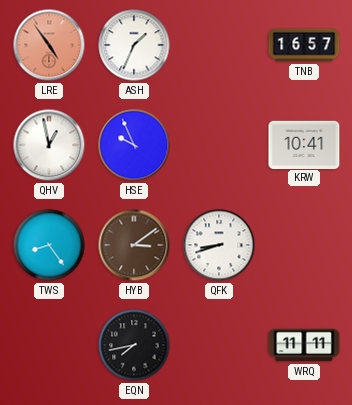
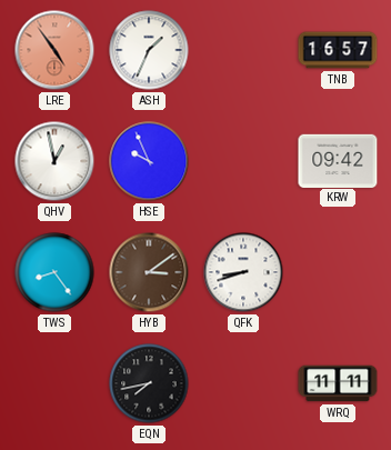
KRW: 10:41 -> 09:42
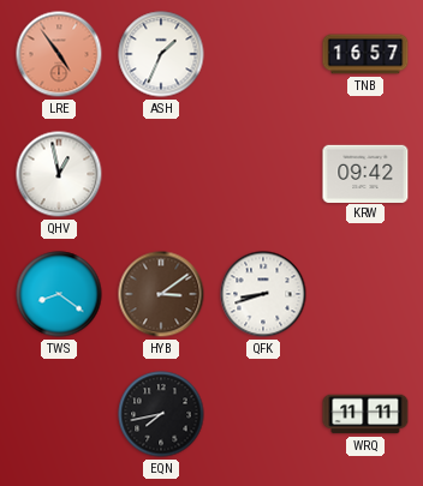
HSE: 9:56 -> none
TWS: 8:24 -> 8:21
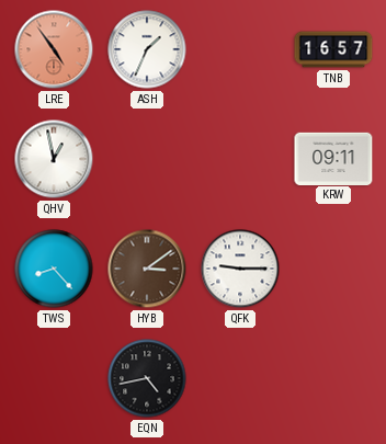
KRW: 09:42 -> 09:11
TWS: 8:21 -> 8:23
QFK: 8:42 -> 9:15
EQN: 7:43 -> 4:43
WRQ: 11:11 -> none
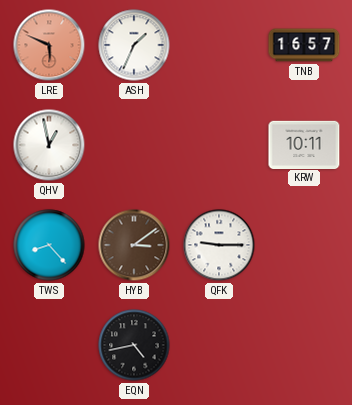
LRE: 4:54 -> 5:49
KRW: 09:11 -> 10:11
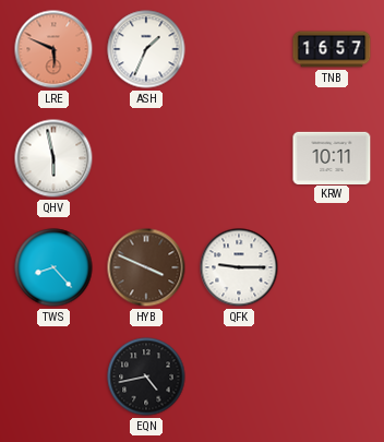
QHV: 12:58 -> 5:58
HYB: 3:09 -> 3:49
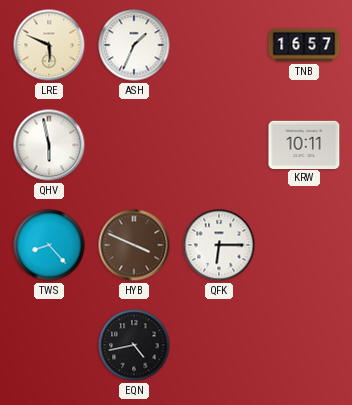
LRE dial: salmon -> cream
QFK: 9:15 -> 6:15
